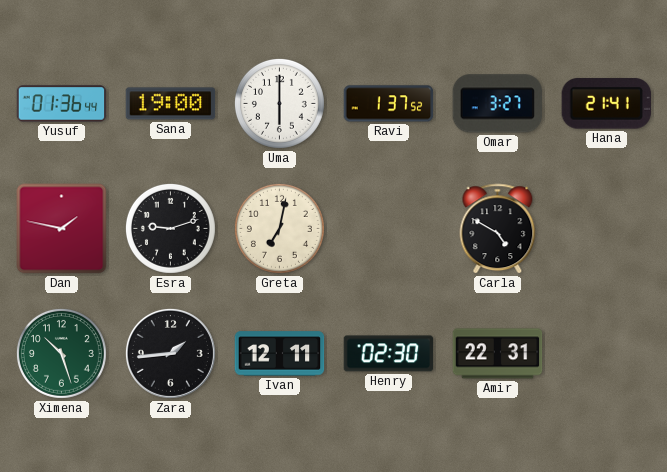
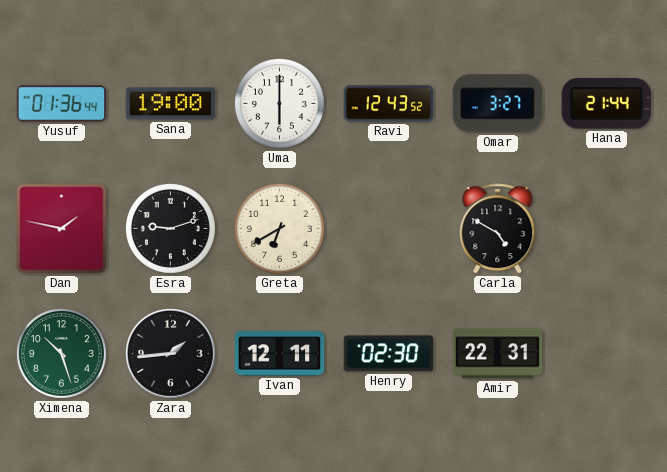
Ravi: 1:37 -> 12:43
Hana: 21:41 -> 21:44
Greta: 7:02 -> 6:40
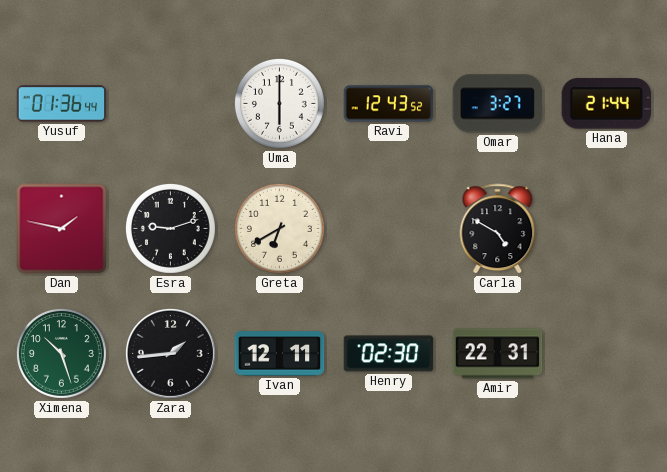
Sana: 19:00 -> none
